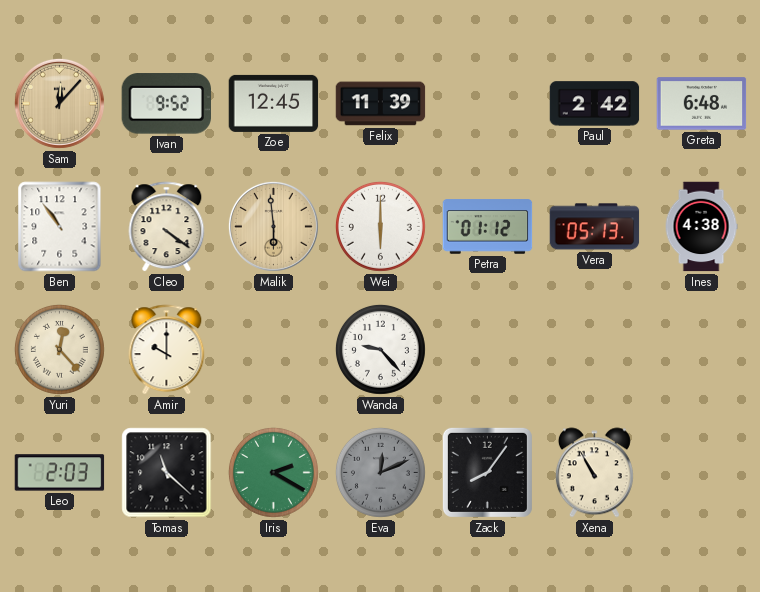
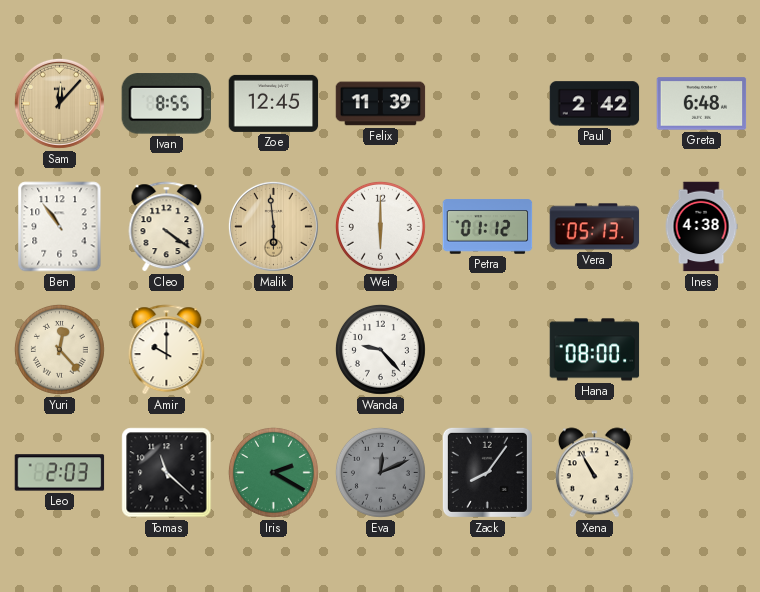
Ivan: 9:52 -> 8:55
Hana: none -> 08:00
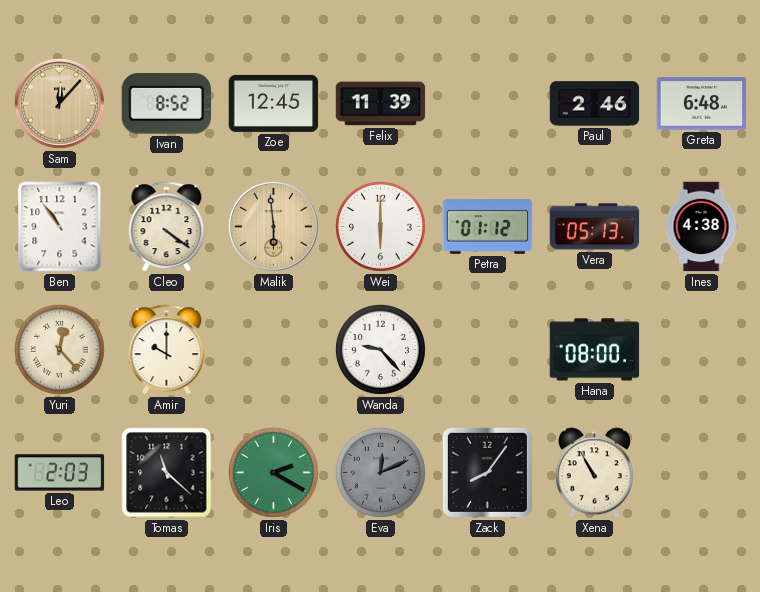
Ivan: 8:55 -> 8:52
Paul: 2:42 -> 2:46
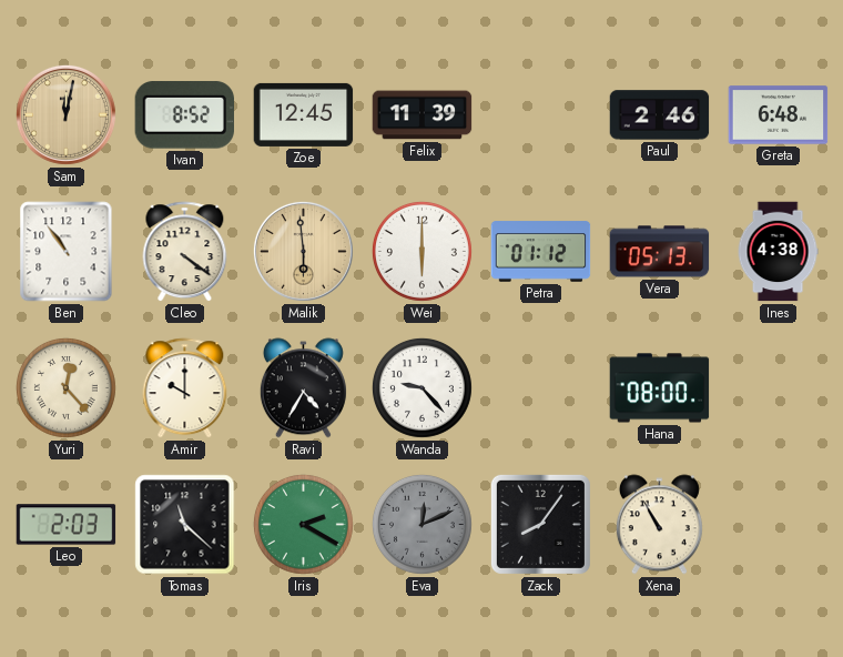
Sam: 12:07 -> 12:02
Ravi: none -> 4:35
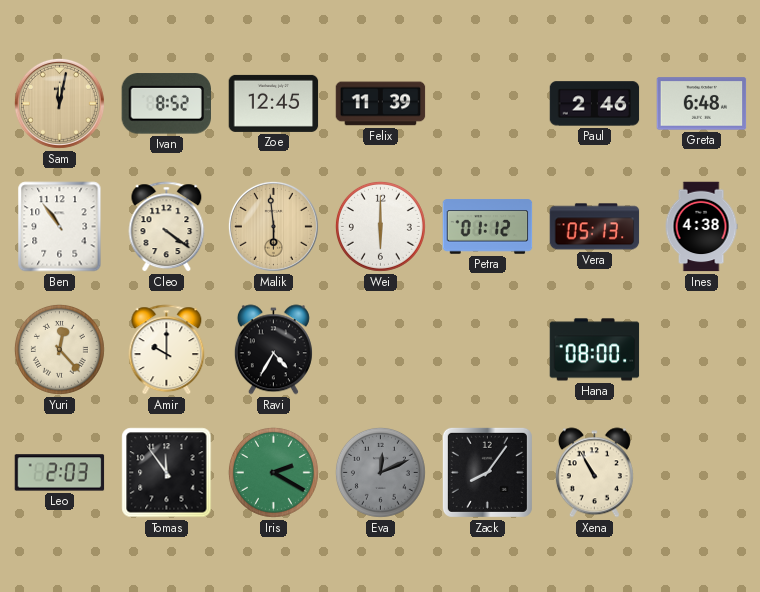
Wanda: 9:23 -> none
Tomas: 11:22 -> 11:54
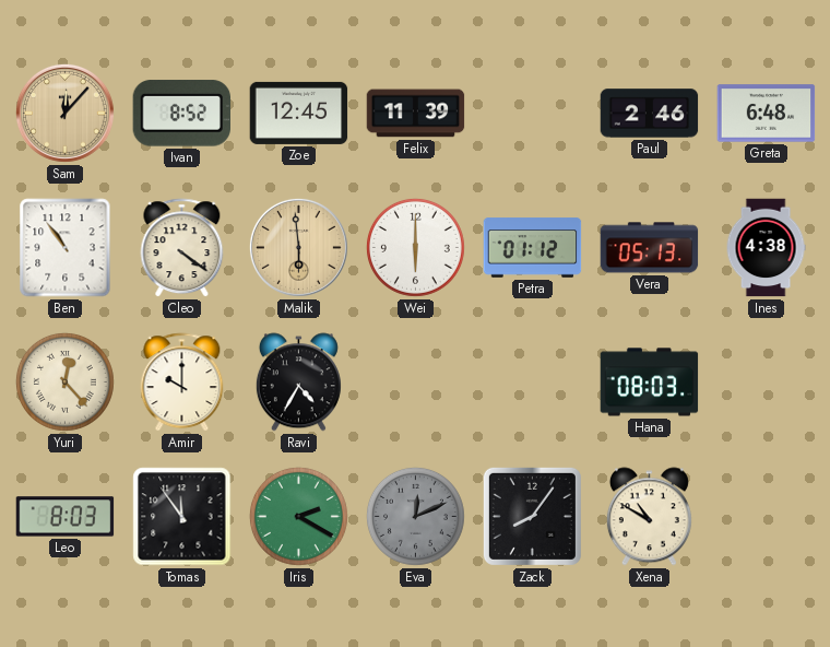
Sam: 12:02 -> 12:07
Hana: 08:00 -> 08:03
Leo: 2:03 -> 8:03
Xena: 10:55 -> 10:50
